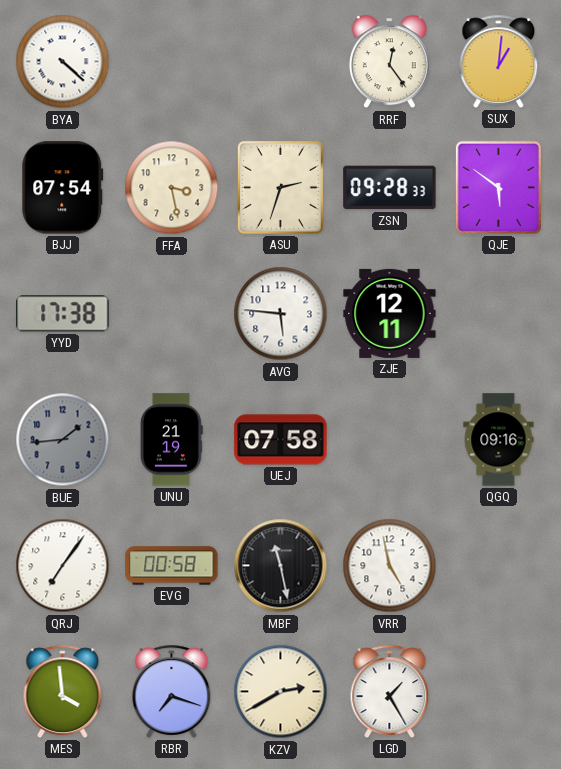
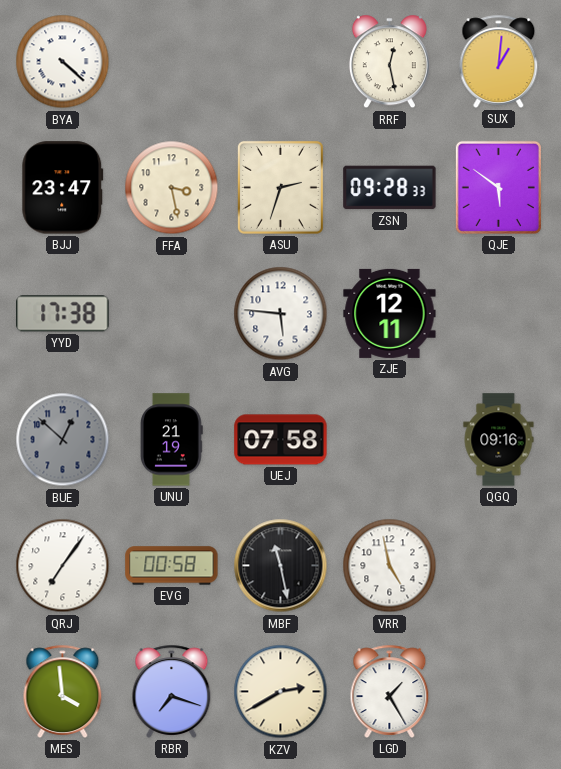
RRF: 12:24 -> 12:28
BJJ: 07:54 -> 23:47
BUE: 1:44 -> 12:52
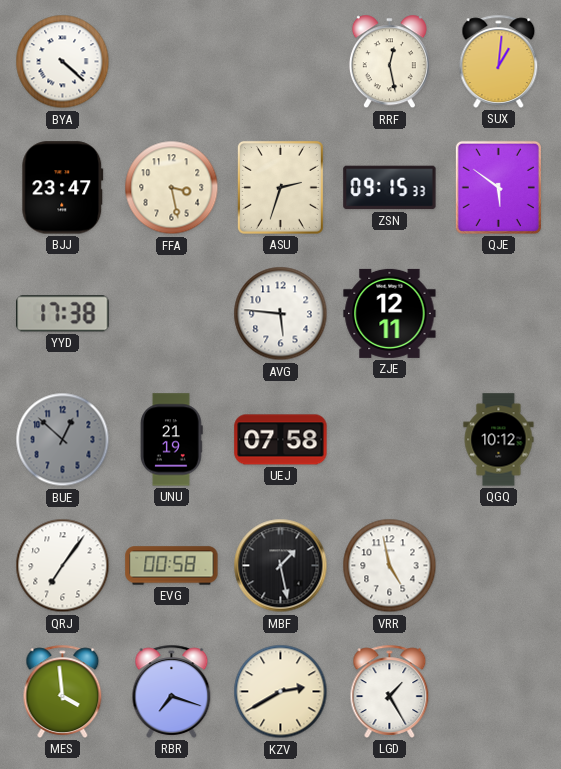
ZSN: 09:28 -> 09:15
QGQ: 09:16 -> 10:12
MBF: 11:28 -> 1:28
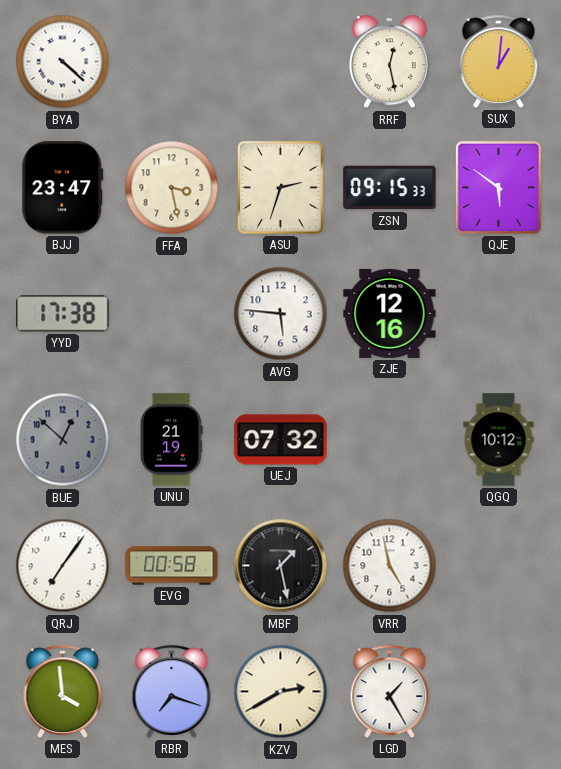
ZJE: 12:11 -> 12:16
UEJ: 07:58 -> 07:32
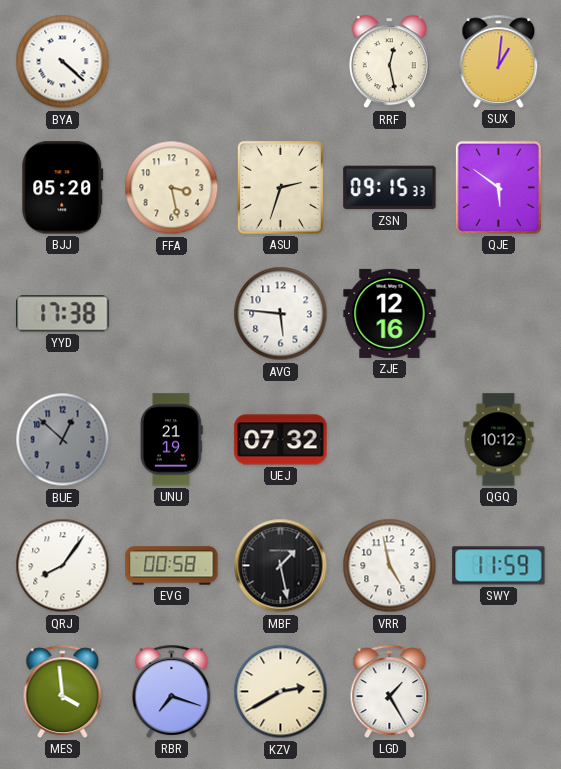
BJJ: 23:47 -> 05:20
QRJ: 7:06 -> 8:06
SWY: none -> 11:59
